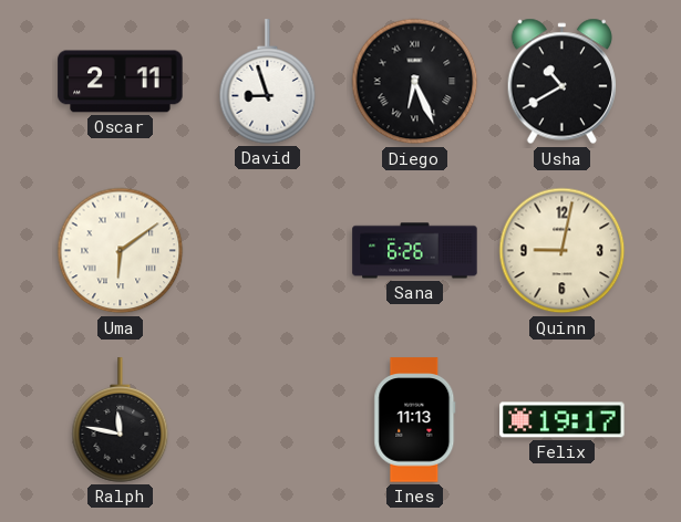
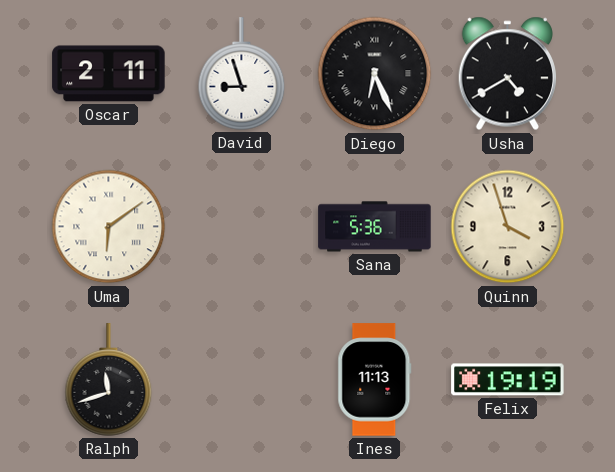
Usha: 10:40 -> 4:40
Sana: 6:26 -> 5:36
Quinn: 9:02 -> 3:57
Ralph: 11:47 -> 11:42
Felix: 19:17 -> 19:19
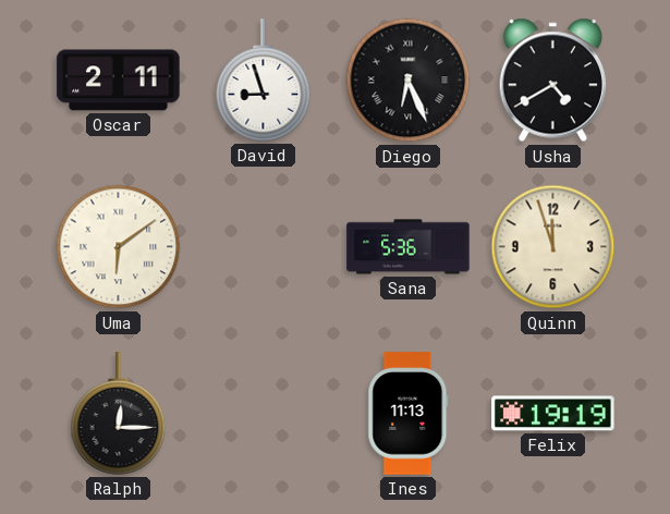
Quinn: 3:57 -> 11:57
Ralph: 11:42 -> 12:15
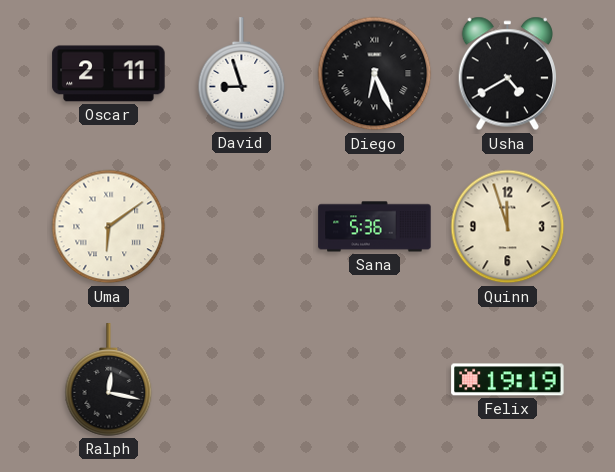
Ralph: 12:15 -> 12:17
Ines: 11:13 -> none
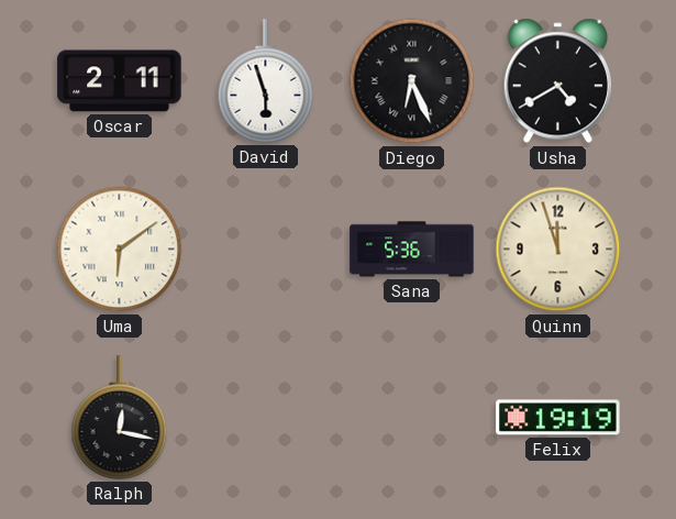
David: 8:57 -> 5:57
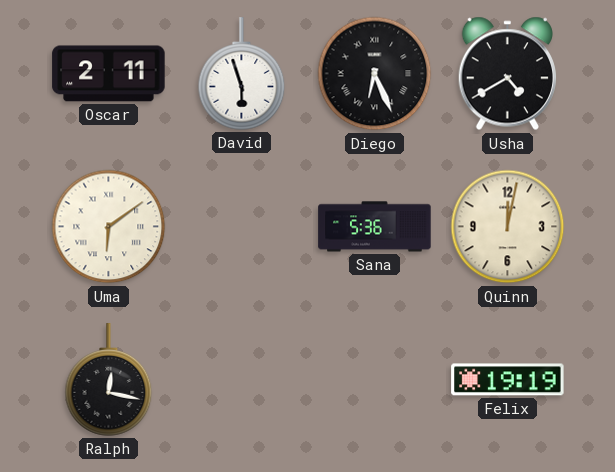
Quinn: 11:57 -> 12:02
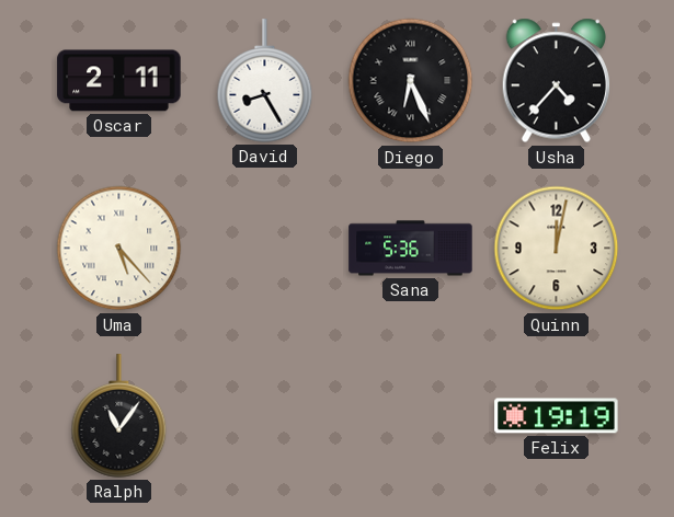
David: 5:57 -> 8:25
Usha: 4:40 -> 4:37
Uma: 6:09 -> 5:23
Ralph: 12:17 -> 11:06
